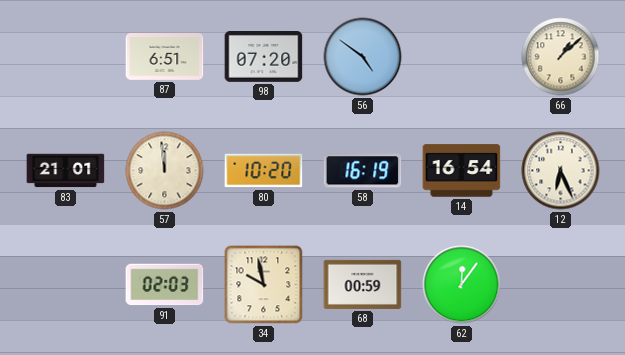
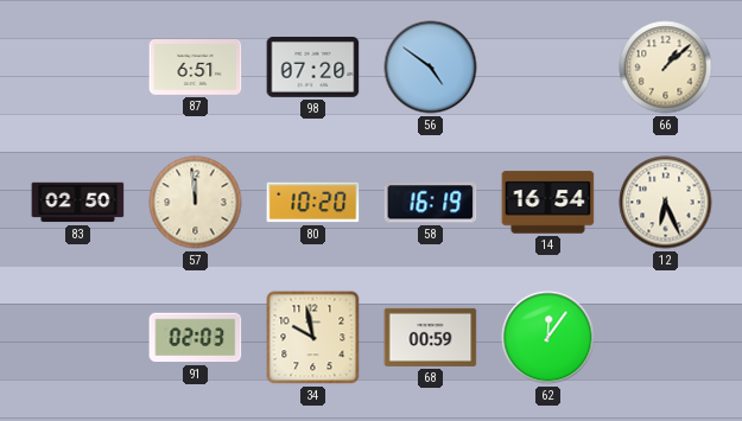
83: 21:01 -> 02:50
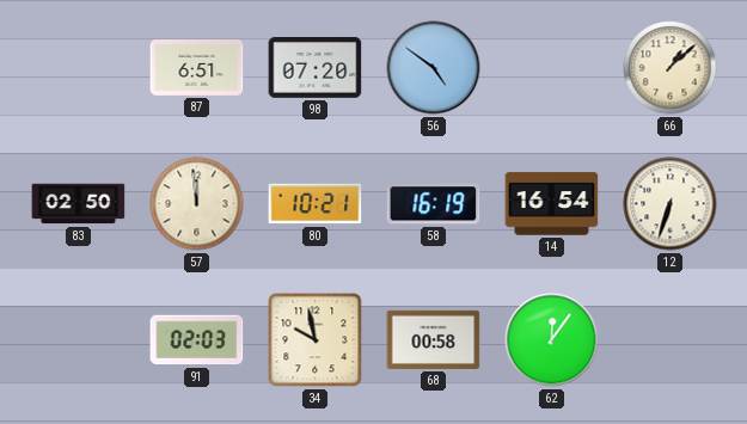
80: 10:20 -> 10:21
12: 6:26 -> 6:33
68: 00:59 -> 00:58
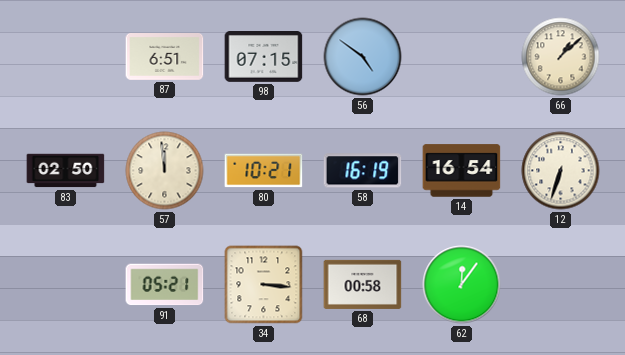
98: 07:20 -> 07:15
91: 02:03 -> 05:21
34: 9:58 -> 3:16
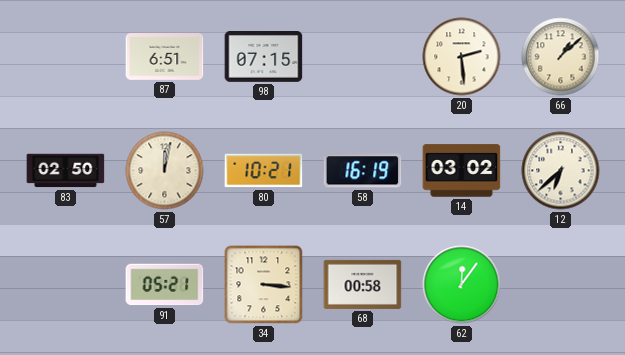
56: 4:51 -> none
20: none -> 2:29
57: 11:59 -> 12:02
14: 16:54 -> 03:02
12: 6:33 -> 6:38
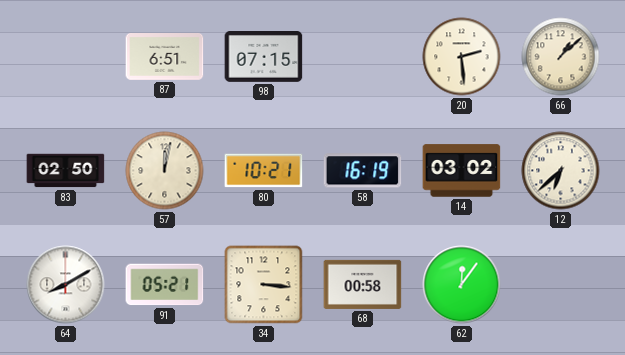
64: none -> 8:10
